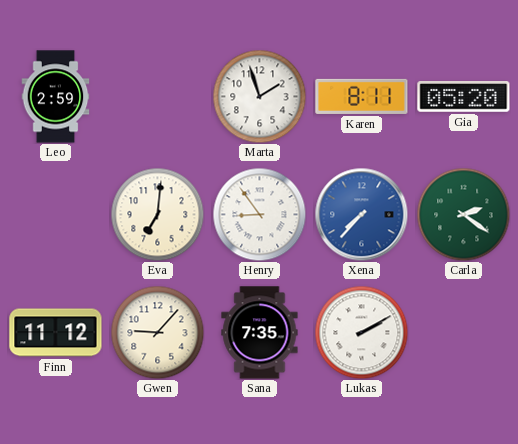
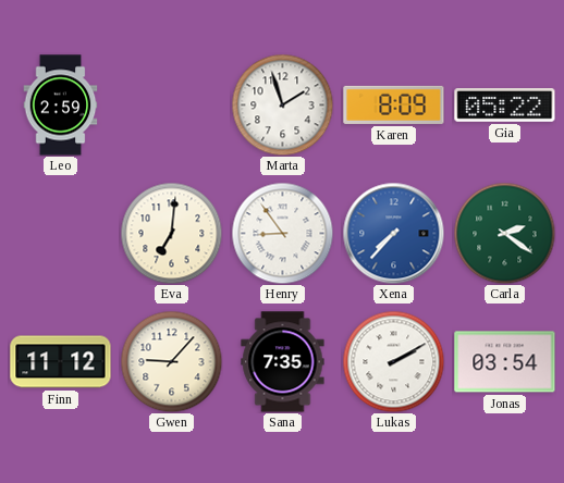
Karen: 8:11 -> 8:09
Gia: 05:20 -> 05:22
Jonas: none -> 03:54
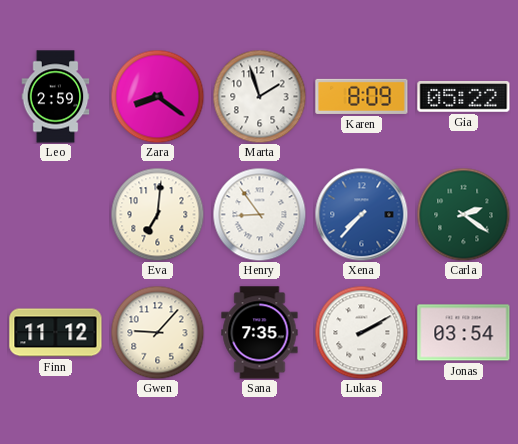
Zara: none -> 8:21
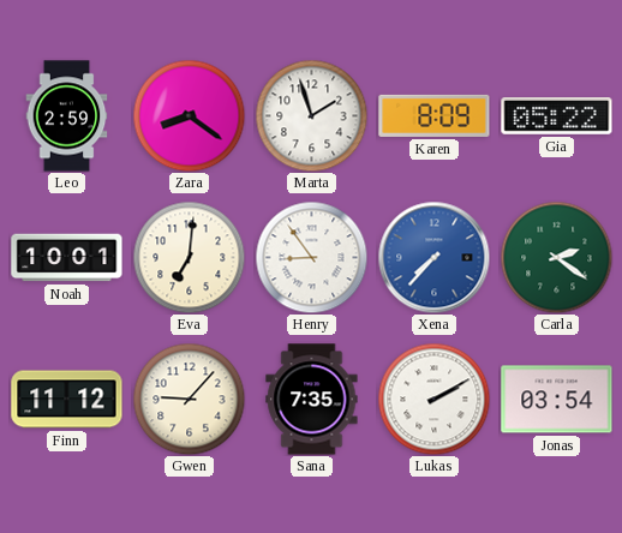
Noah: none -> 10:01
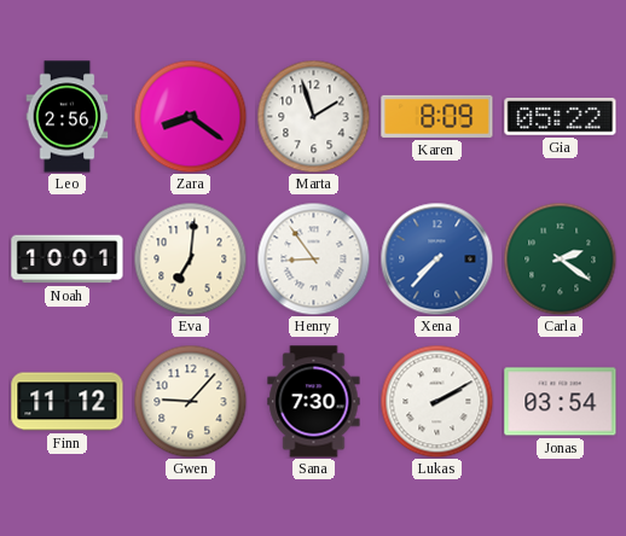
Leo: 2:59 -> 2:56
Sana: 7:35 -> 7:30
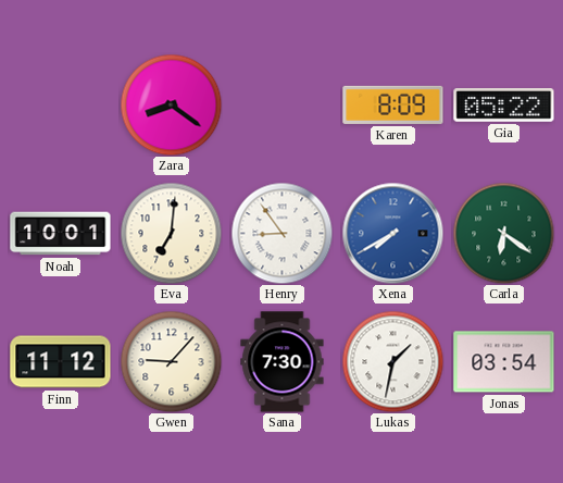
Leo: 2:56 -> none
Marta: 1:57 -> none
Xena: 7:37 -> 7:40
Carla: 2:21 -> 6:21
Lukas: 2:10 -> 1:32
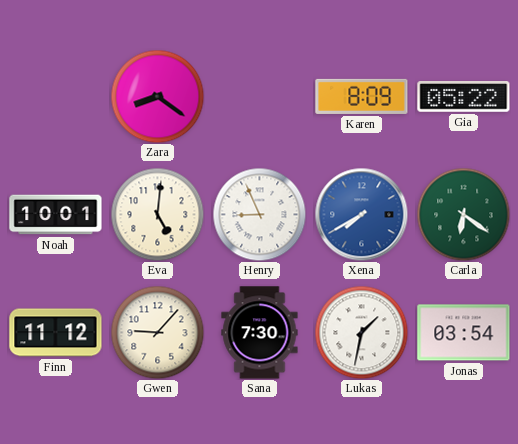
Eva: 7:01 -> 5:01
Henry: 8:54 -> 8:56
